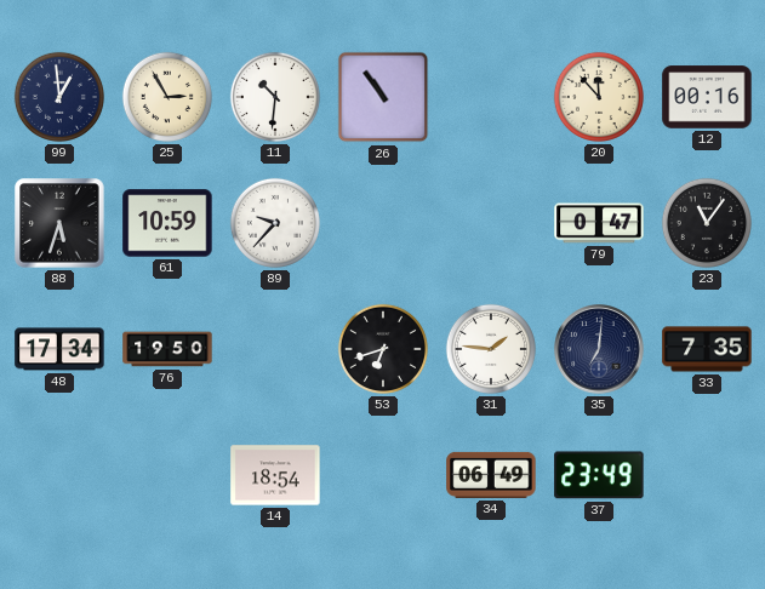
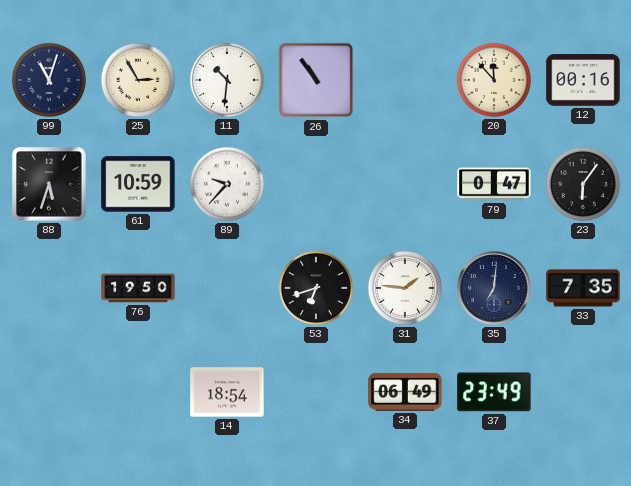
99: 12:59 -> 11:03
23: 11:06 -> 6:06
48: 17:34 -> none
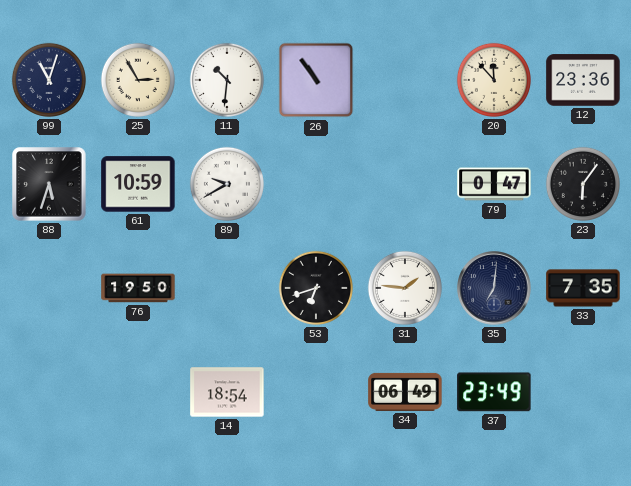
12: 00:16 -> 23:36
89: 9:37 -> 9:40
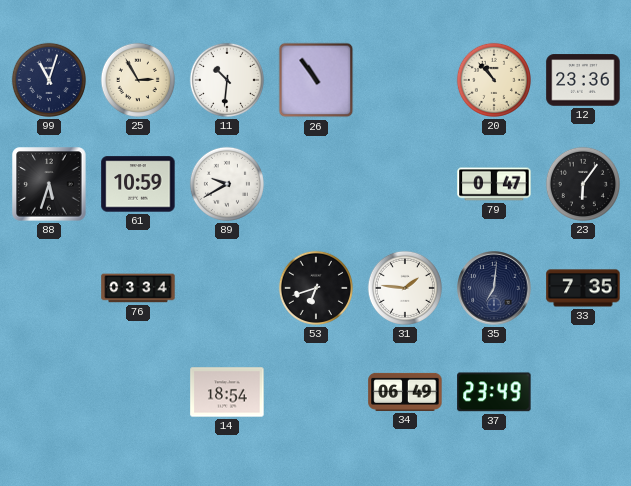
20: 11:53 -> 10:53
76: 19:50 -> 03:34
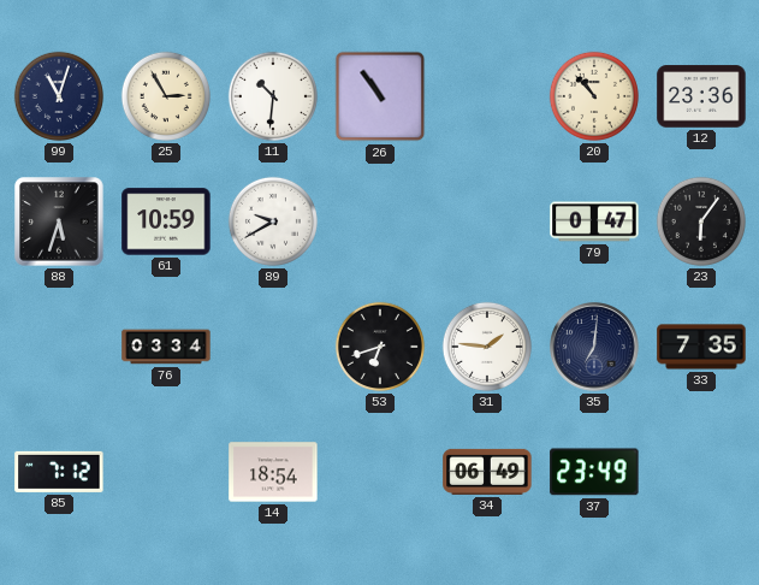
85: none -> 7:12
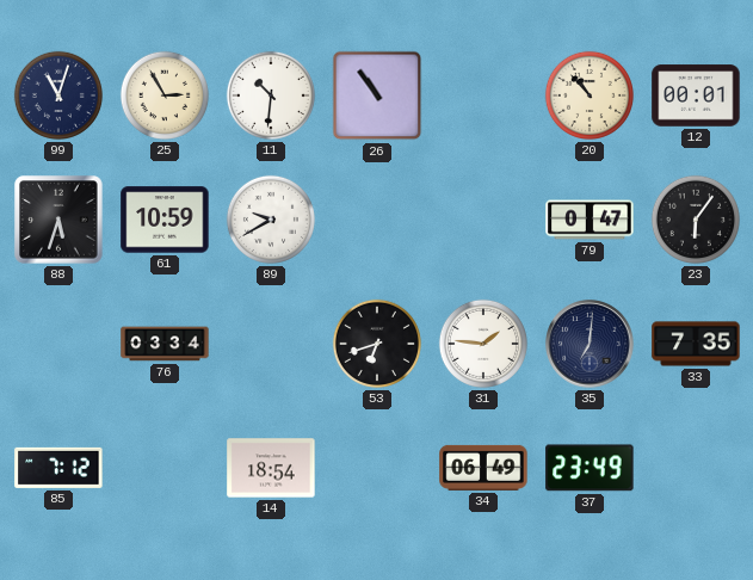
12: 23:36 -> 00:01
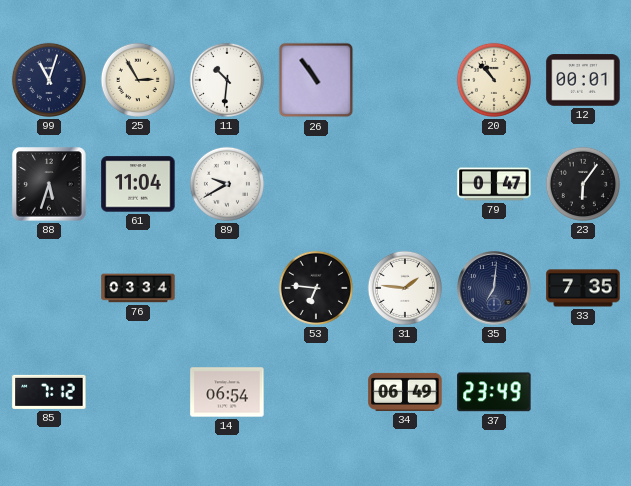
61: 10:59 -> 11:04
53: 6:42 -> 6:46
14: 18:54 -> 06:54
